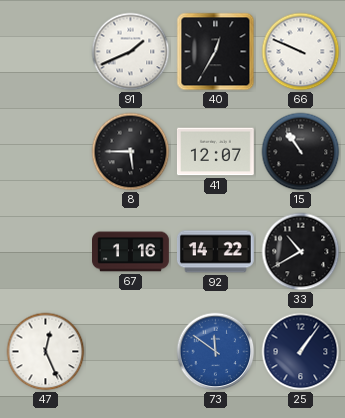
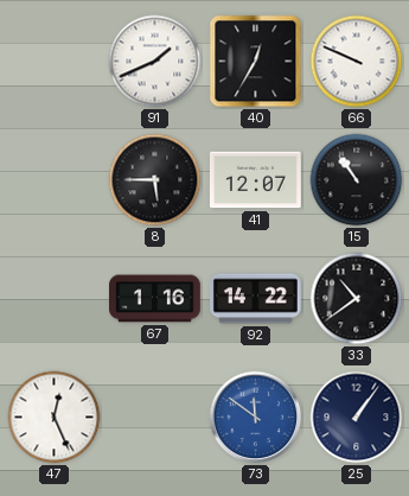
33: 10:40 -> 10:39
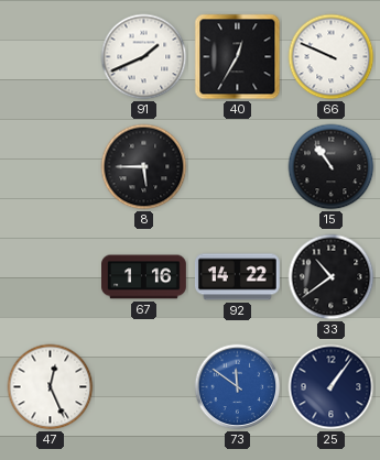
41: 12:07 -> none
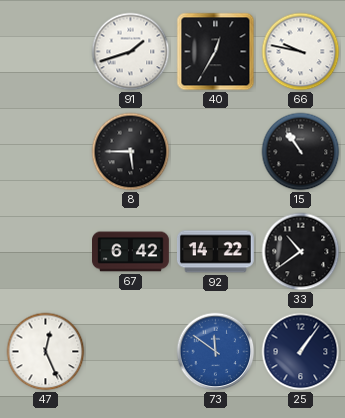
91: 1:41 -> 1:42
66: 9:49 -> 9:47
67: 1:16 -> 6:42
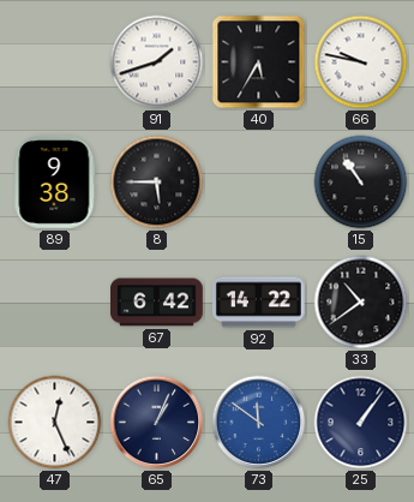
40: 12:35 -> 5:35
89: none -> 9:38
65: none -> 1:04
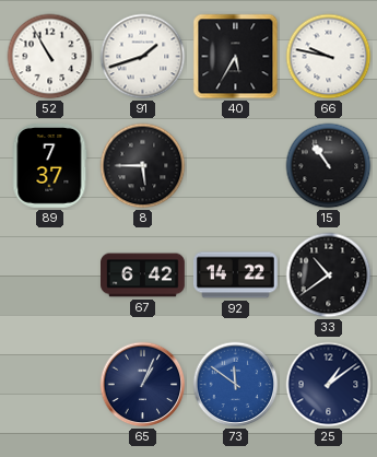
52: none -> 10:55
89: 9:38 -> 7:37
47: 12:26 -> none
25: 1:06 -> 1:09
